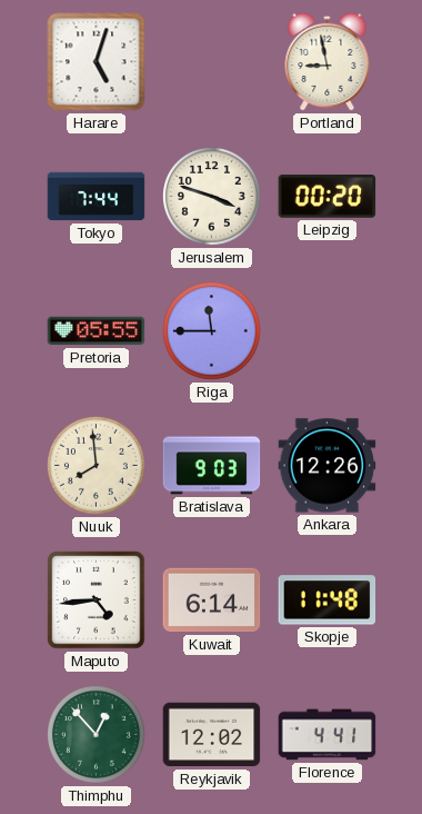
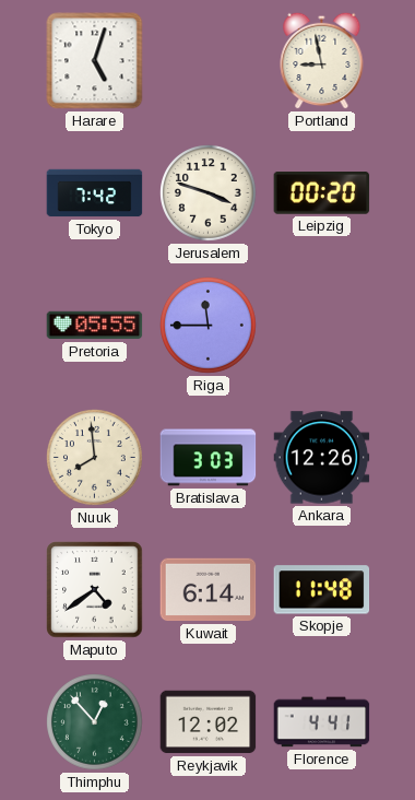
Tokyo: 7:44 -> 7:42
Bratislava: 9:03 -> 3:03
Maputo: 4:44 -> 4:39
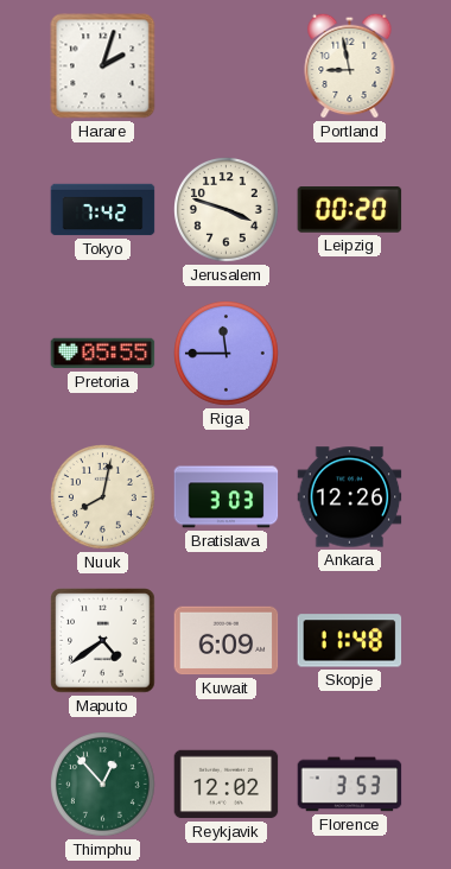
Harare: 5:03 -> 2:03
Nuuk: 7:59 -> 8:02
Kuwait: 6:14 -> 6:09
Florence: 4:41 -> 3:53
